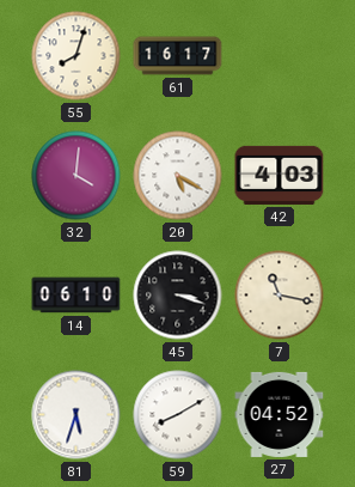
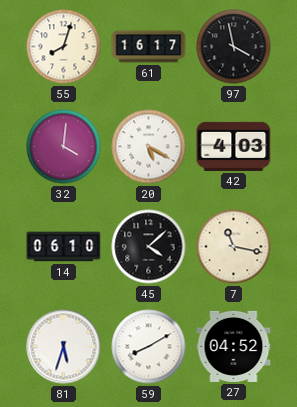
97: none -> 3:58
45: 3:18 -> 4:08
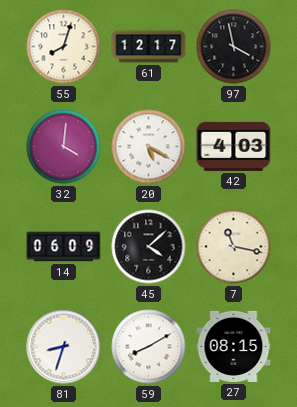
61: 16:17 -> 12:17
14: 06:10 -> 06:09
81: 5:33 -> 8:33
27: 04:52 -> 08:15
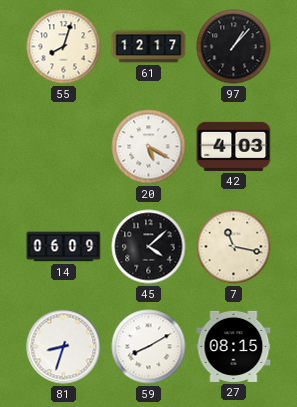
97: 3:58 -> 1:07
32: 4:01 -> none
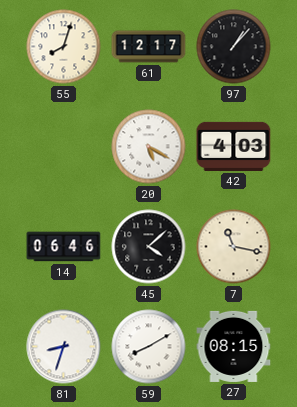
14: 06:09 -> 06:46
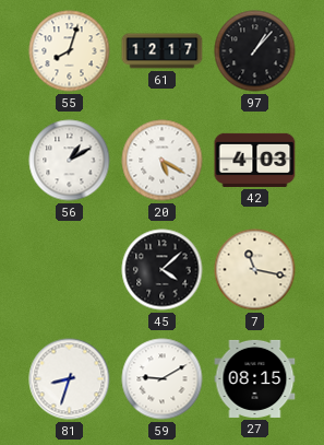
56: none -> 1:10
14: 06:46 -> none
59: 8:10 -> 9:10
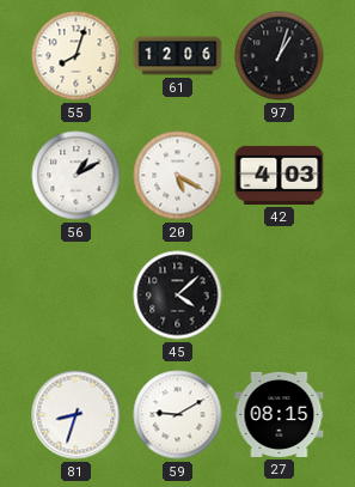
61: 12:17 -> 12:06
97: 1:07 -> 1:03
7: 11:17 -> none
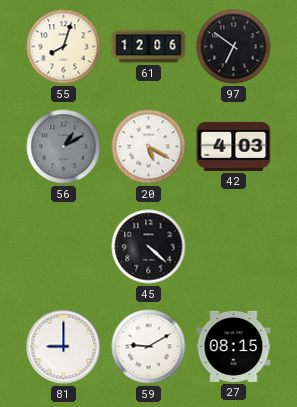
97: 1:03 -> 6:51
56 dial: white -> grey
45: 4:08 -> 4:22
81: 8:33 -> 9:00
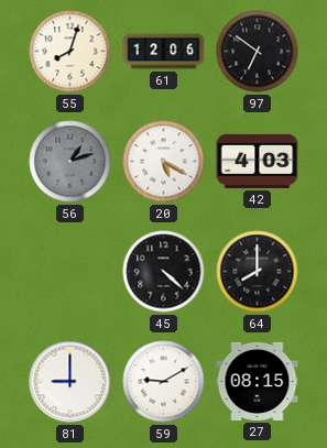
56: 1:10 -> 1:12
64: none -> 8:00
